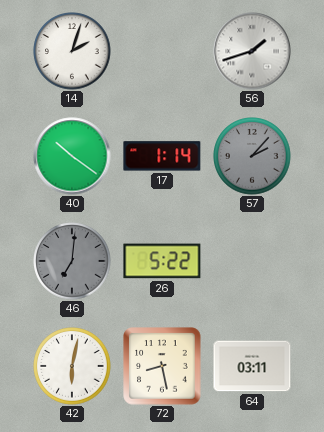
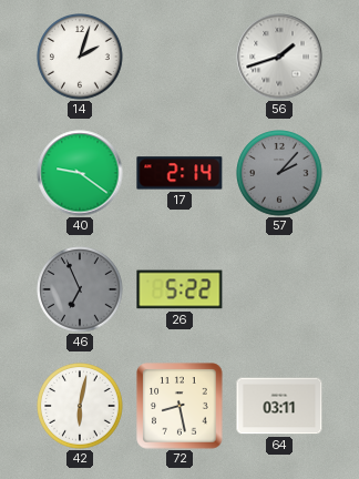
40: 10:21 -> 9:21
17: 1:14 -> 2:14
46: 7:01 -> 6:56
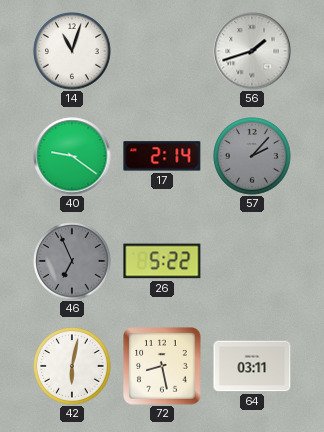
14: 2:03 -> 11:03
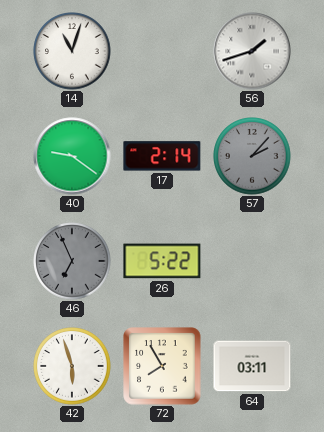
42: 6:02 -> 5:57
72: 8:28 -> 7:55
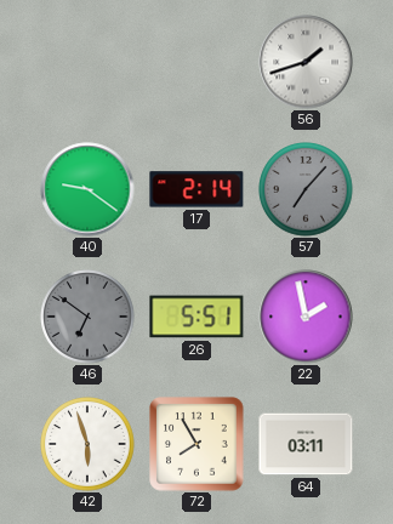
14: 11:03 -> none
57: 2:07 -> 7:07
46: 6:56 -> 6:51
26: 5:22 -> 5:51
22: none -> 1:58
